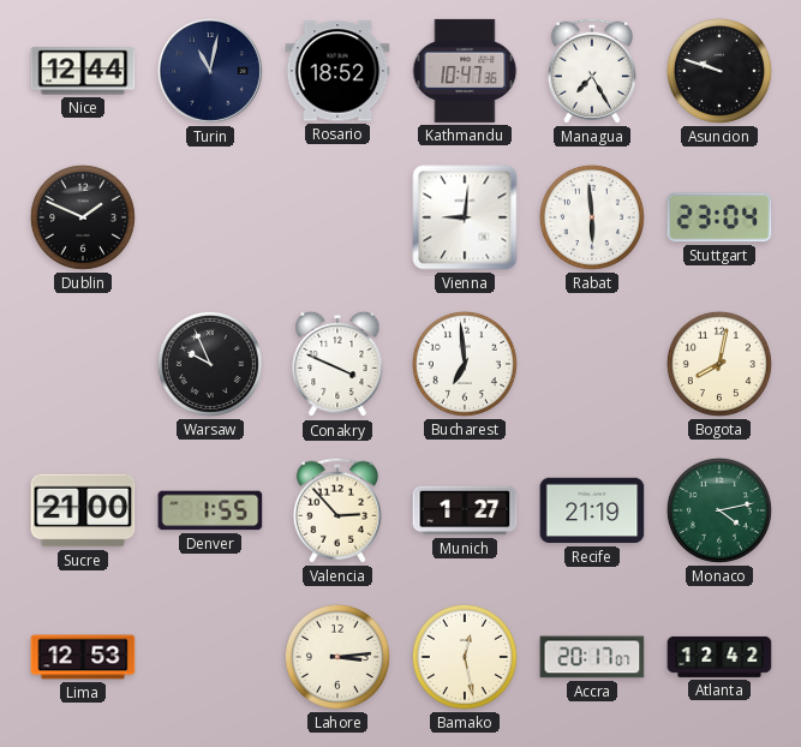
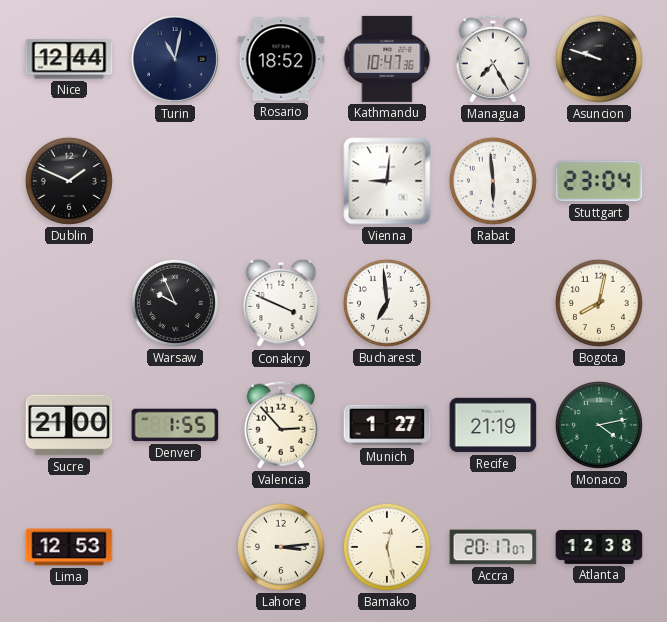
Atlanta: 12:42 -> 12:38
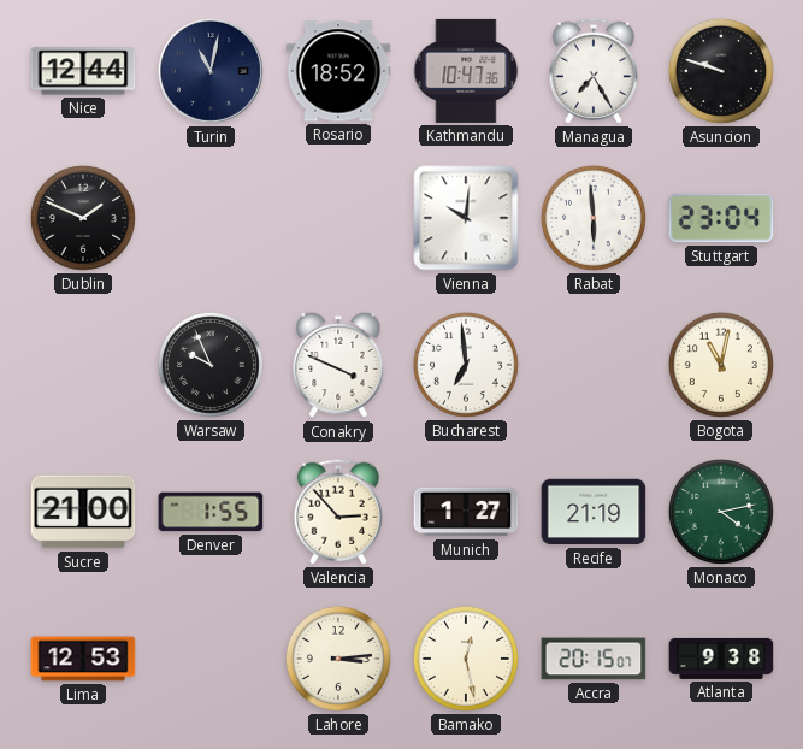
Vienna: 9:01 -> 10:01
Bogota: 8:02 -> 11:02
Accra: 20:17 -> 20:15
Atlanta: 12:38 -> 9:38
